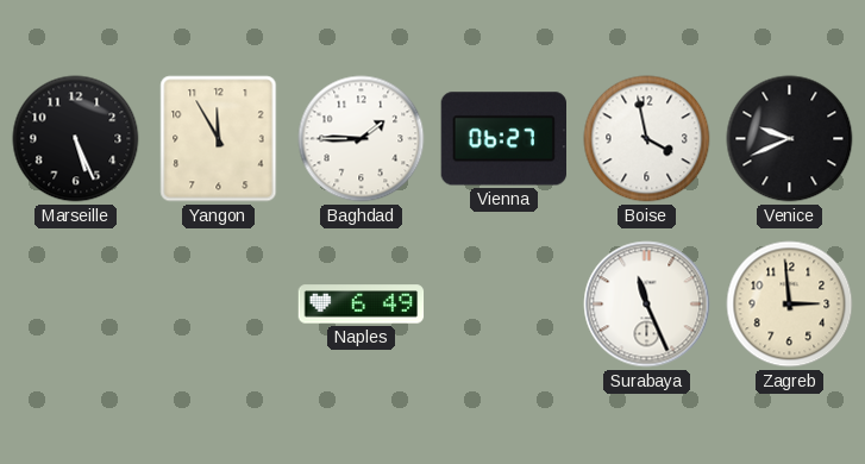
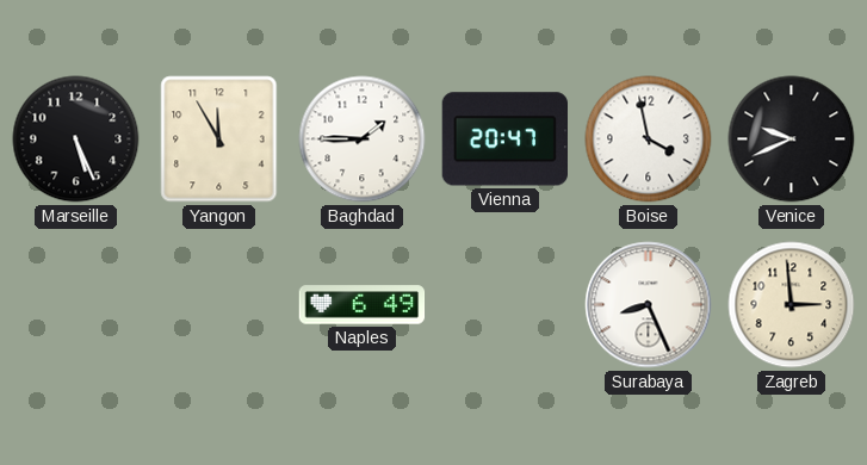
Vienna: 06:27 -> 20:47
Surabaya: 11:26 -> 8:26
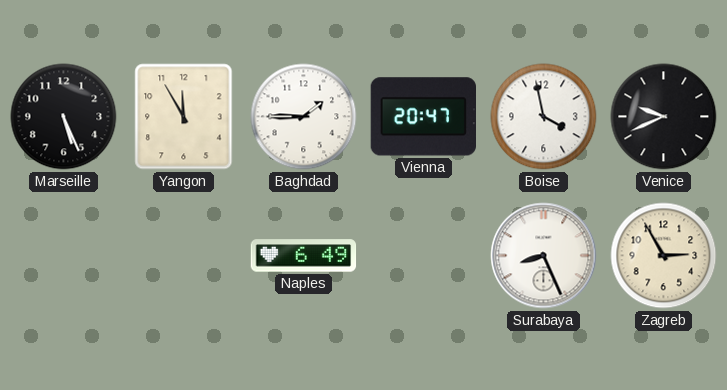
Zagreb: 2:59 -> 2:55
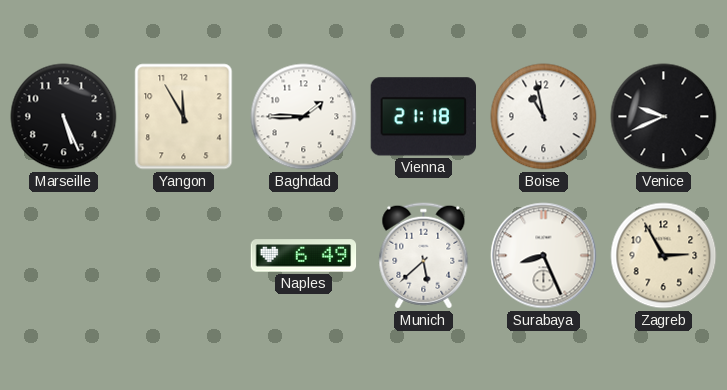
Vienna: 20:47 -> 21:18
Boise: 3:58 -> 10:58
Munich: none -> 5:38
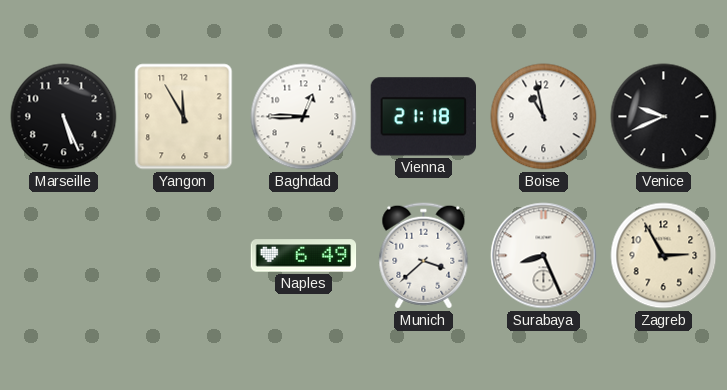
Baghdad: 1:45 -> 12:45
Munich: 5:38 -> 3:38
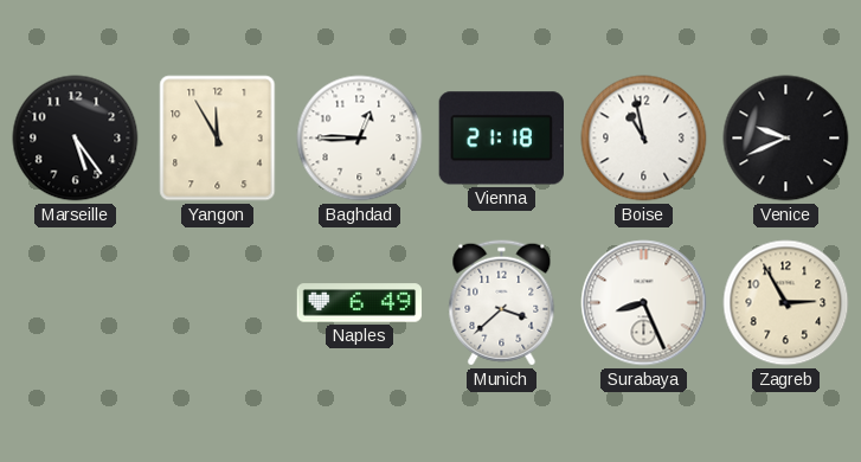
Marseille: 5:26 -> 5:24
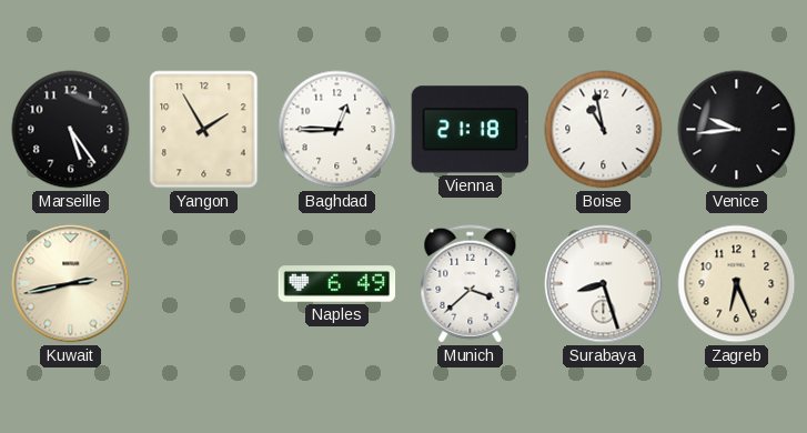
Yangon: 11:55 -> 1:55
Venice: 9:41 -> 9:44
Kuwait: none -> 2:43
Surabaya: 8:26 -> 8:27
Zagreb: 2:55 -> 6:26
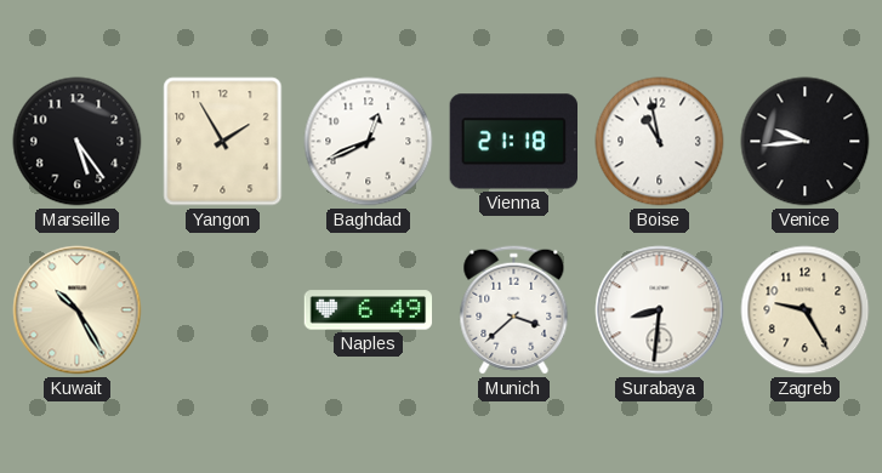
Baghdad: 12:45 -> 12:41
Kuwait: 2:43 -> 10:25
Surabaya: 8:27 -> 8:31
Zagreb: 6:26 -> 9:25
